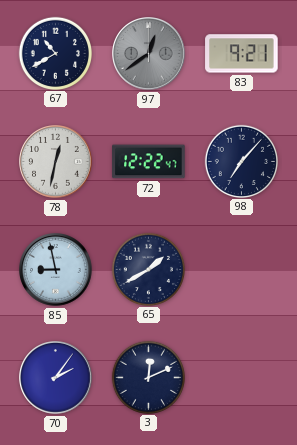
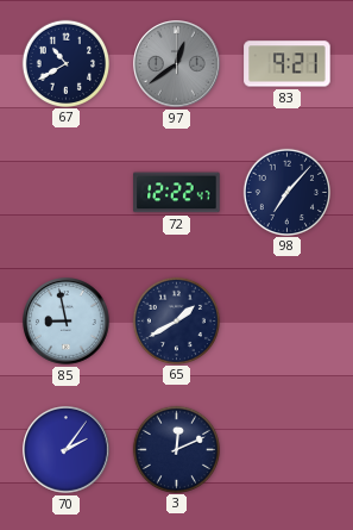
78: 12:32 -> none
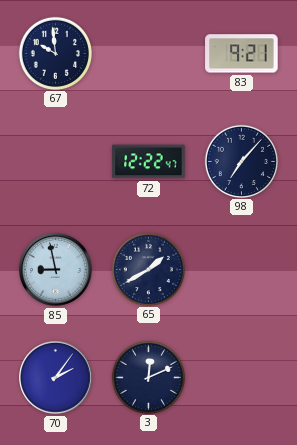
67: 10:40 -> 9:59
97: 12:39 -> none
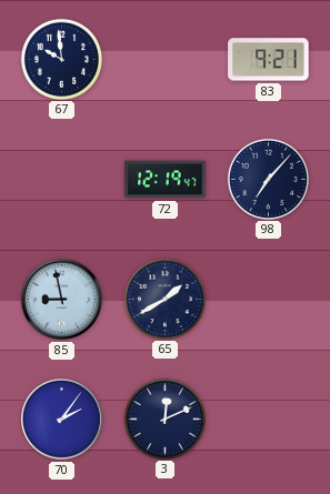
72: 12:22 -> 12:19
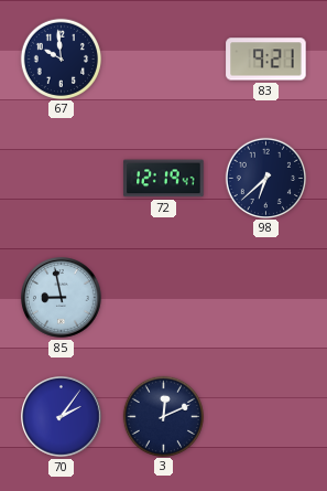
98: 7:07 -> 6:38
65: 1:40 -> none
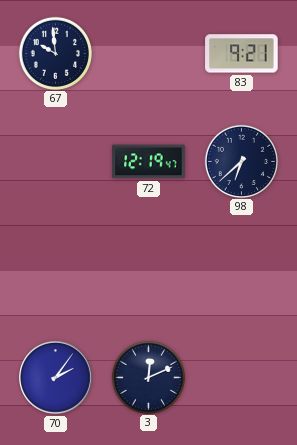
85: 8:58 -> none
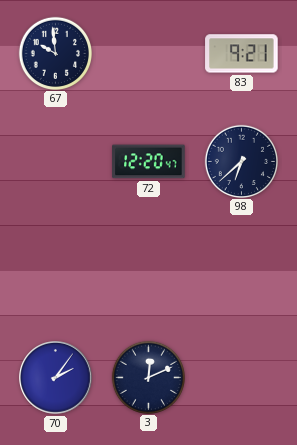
72: 12:19 -> 12:20
